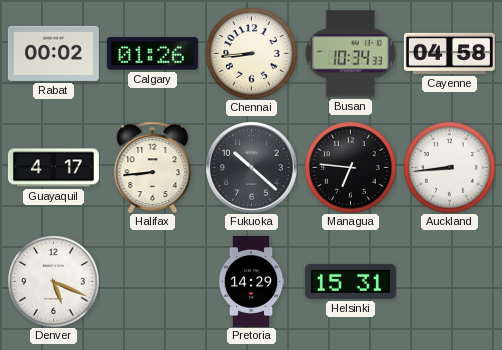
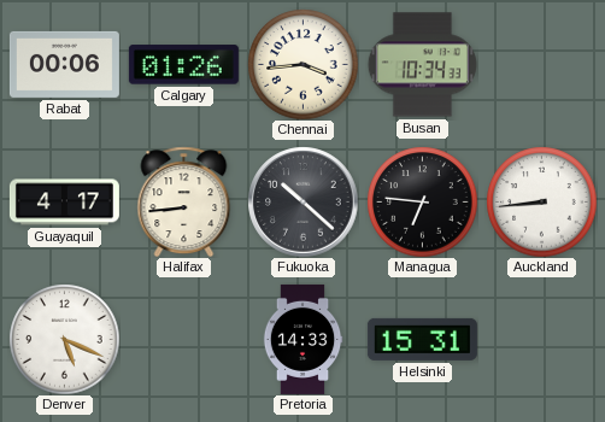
Rabat: 00:02 -> 00:06
Chennai: 8:44 -> 3:44
Cayenne: 04:58 -> none
Pretoria: 14:29 -> 14:33
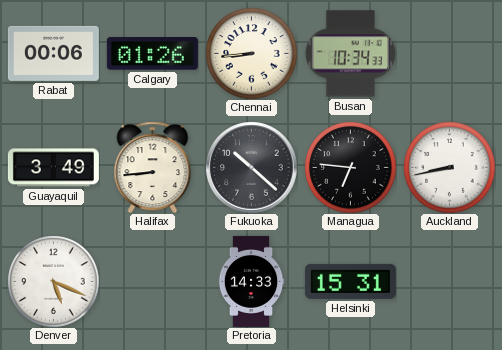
Chennai: 3:44 -> 8:44
Guayaquil: 4:17 -> 3:49
Auckland: 8:44 -> 8:43
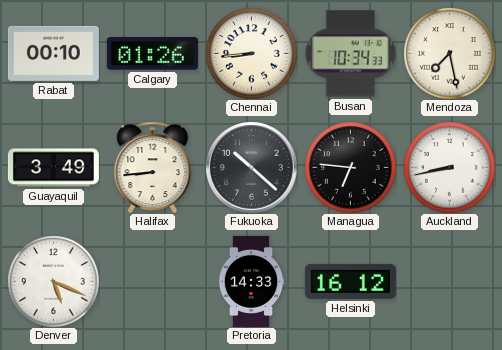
Rabat: 00:06 -> 00:10
Mendoza: none -> 7:28
Helsinki: 15:31 -> 16:12
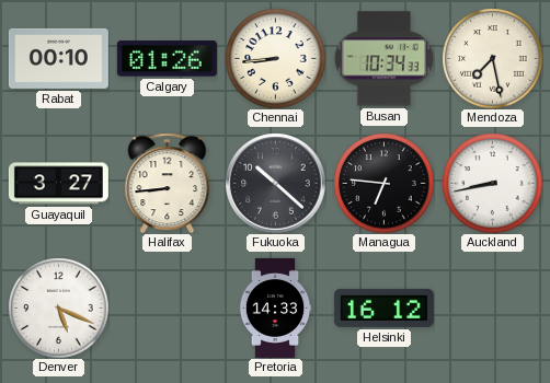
Guayaquil: 3:49 -> 3:27
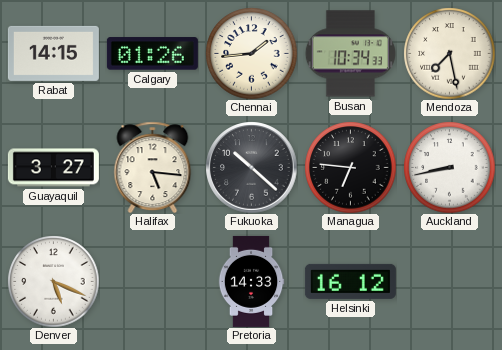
Rabat: 00:10 -> 14:15
Chennai: 8:44 -> 1:44
Halifax: 8:44 -> 5:16
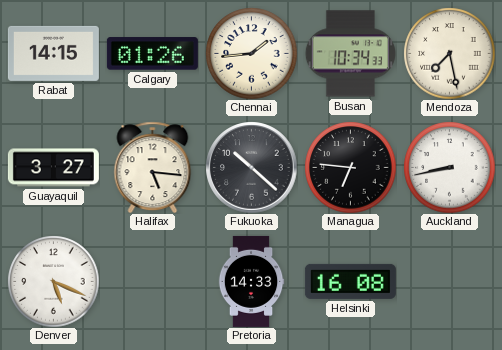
Helsinki: 16:12 -> 16:08
